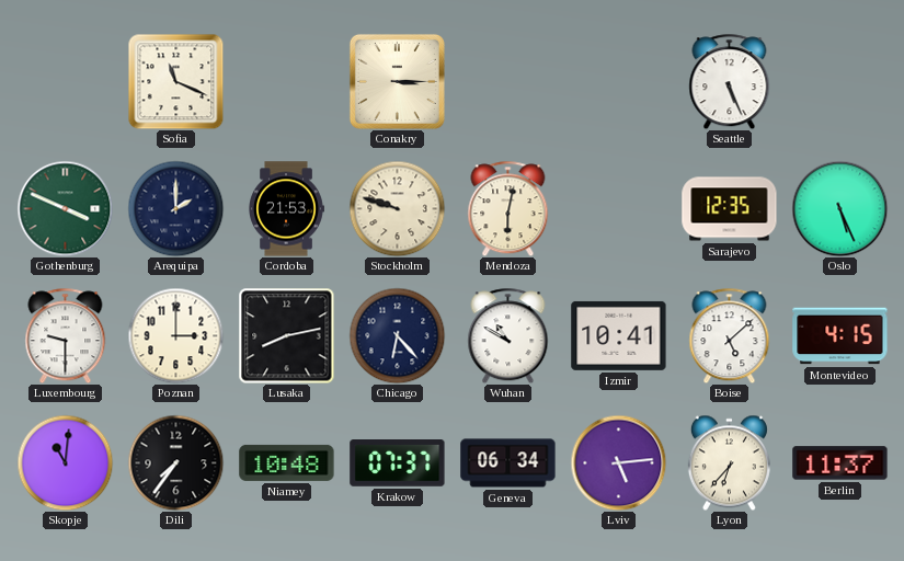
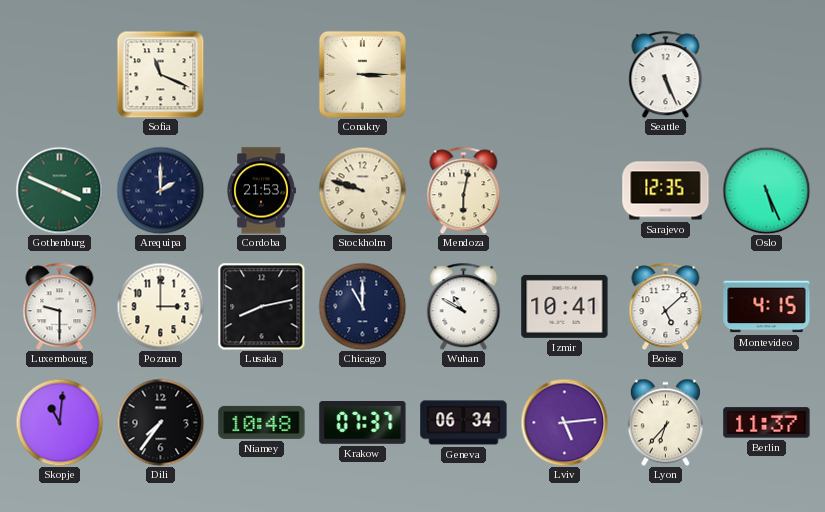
Chicago: 6:23 -> 11:00
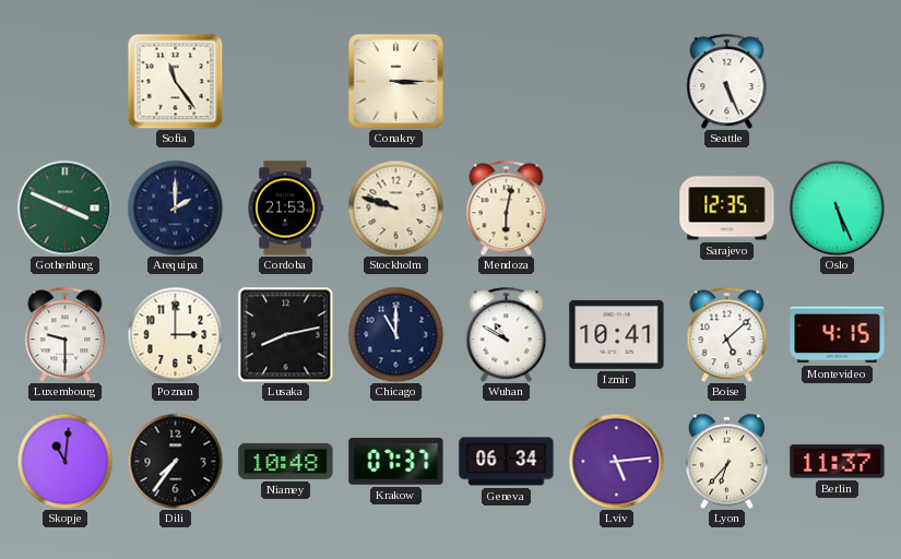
Sofia: 11:19 -> 11:24
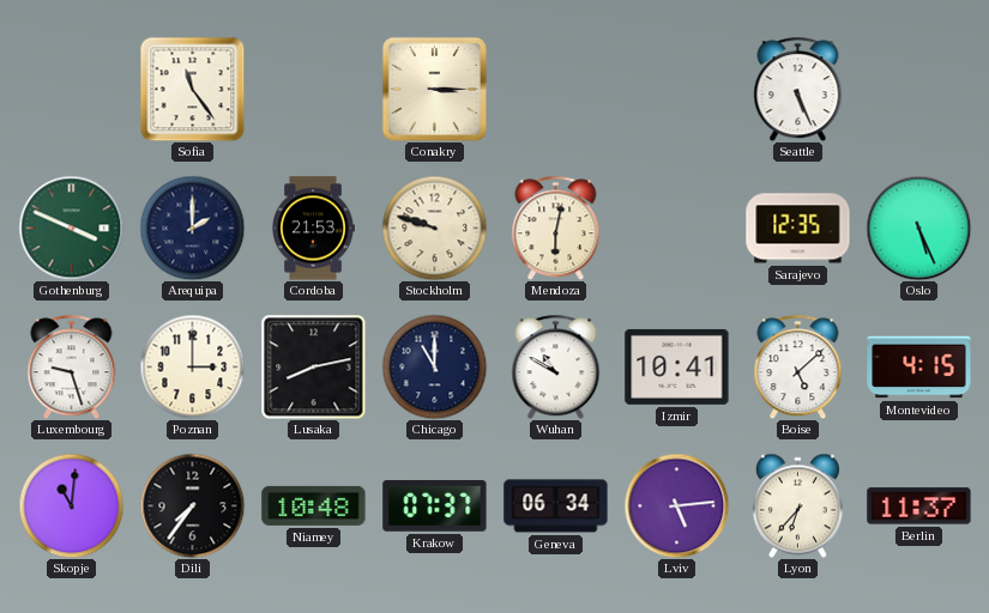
Luxembourg: 9:30 -> 9:27
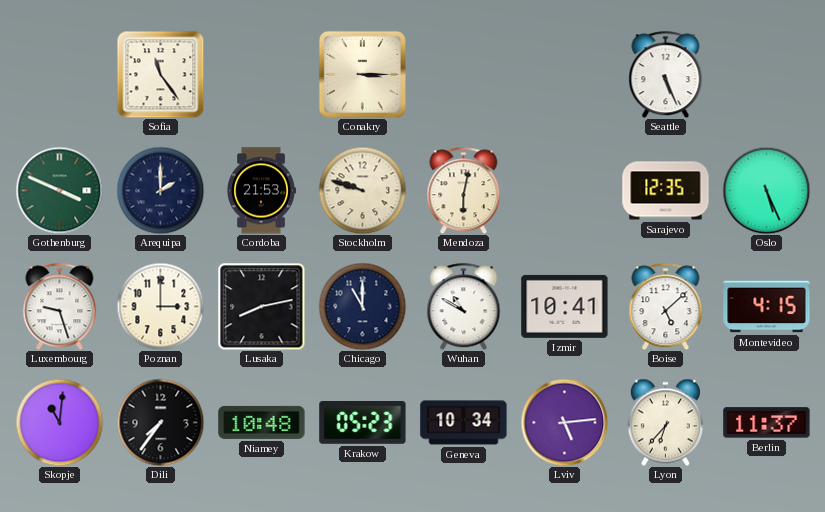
Krakow: 07:37 -> 05:23
Geneva: 06:34 -> 10:34
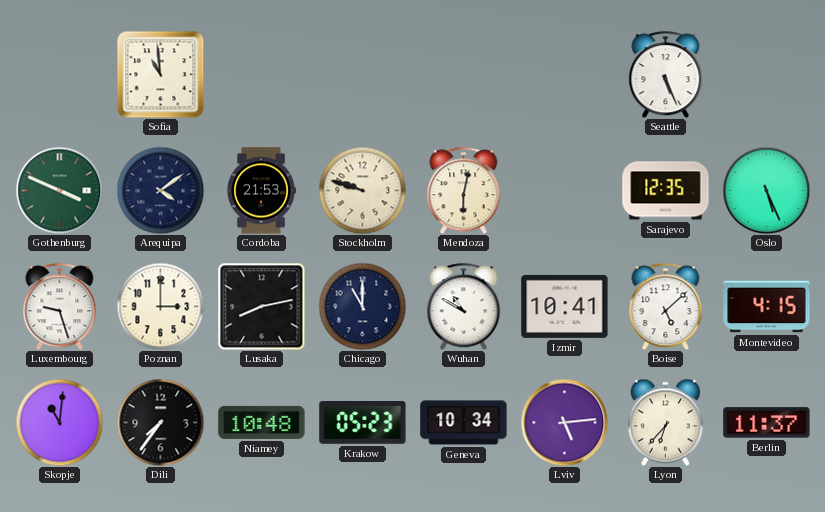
Sofia: 11:24 -> 10:59
Conakry: 3:15 -> none
Arequipa: 2:00 -> 4:09
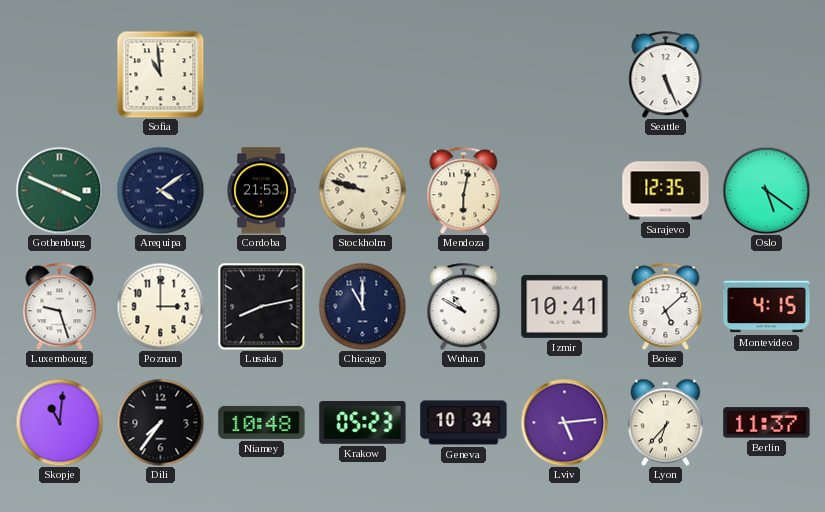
Oslo: 5:26 -> 5:21
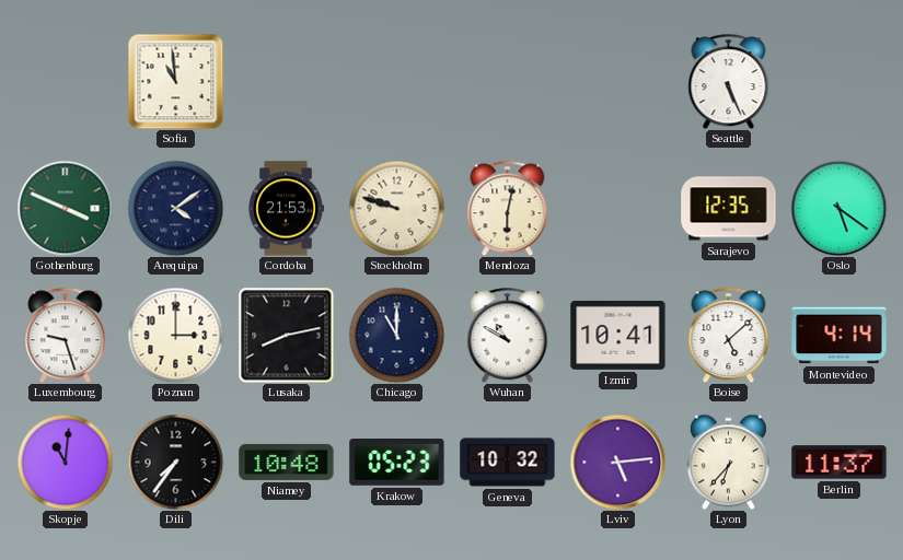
Montevideo: 4:15 -> 4:14
Geneva: 10:34 -> 10:32
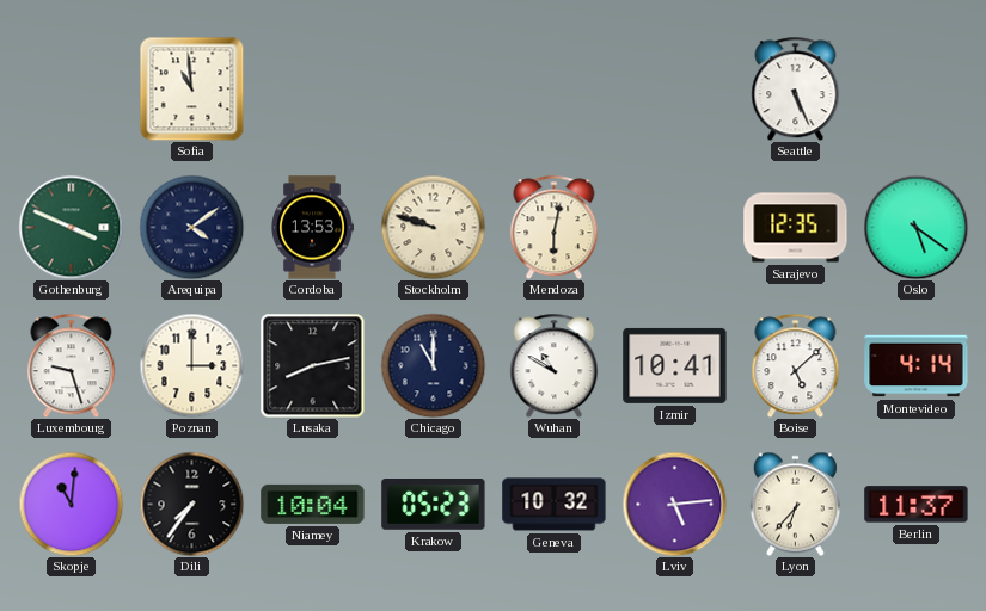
Cordoba: 21:53 -> 13:53
Niamey: 10:48 -> 10:04
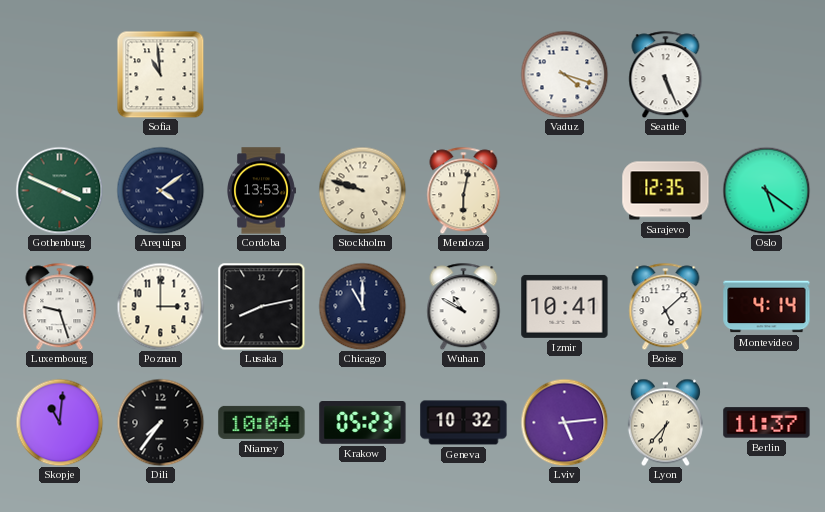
Vaduz: none -> 4:18
